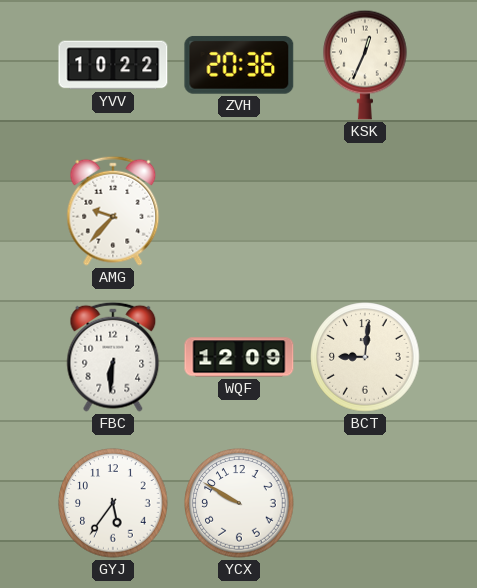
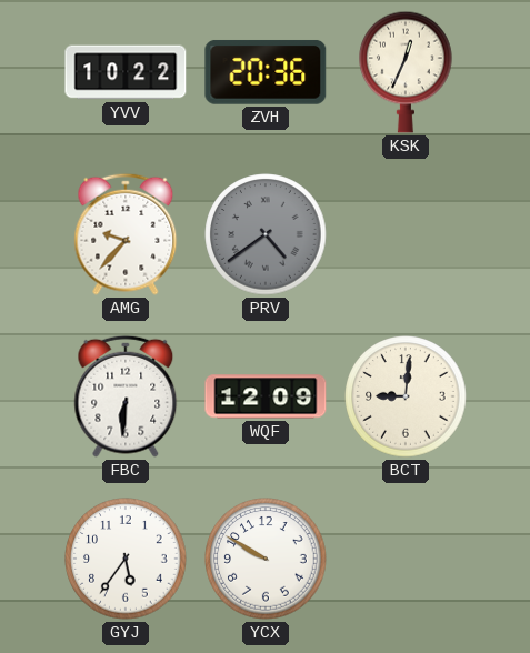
PRV: none -> 4:39
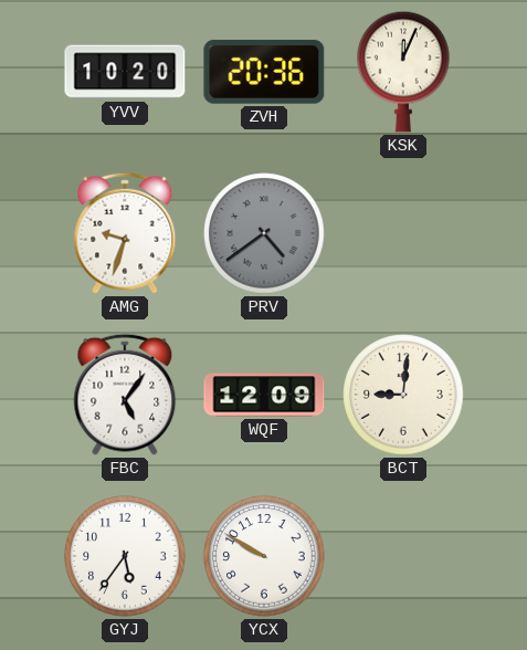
YVV: 10:22 -> 10:20
KSK: 12:34 -> 12:04
AMG: 9:37 -> 9:33
FBC: 6:31 -> 5:06
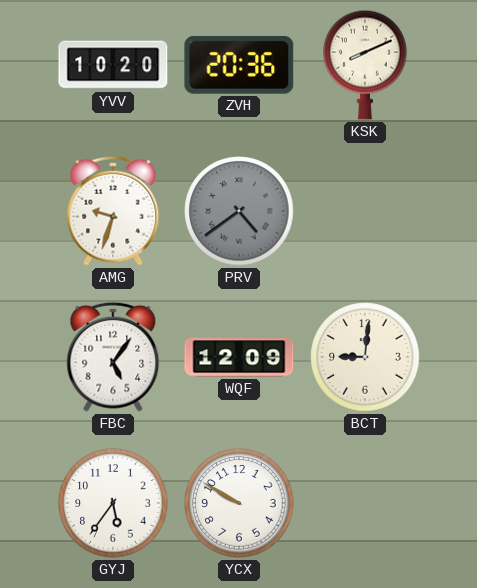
KSK: 12:04 -> 8:11
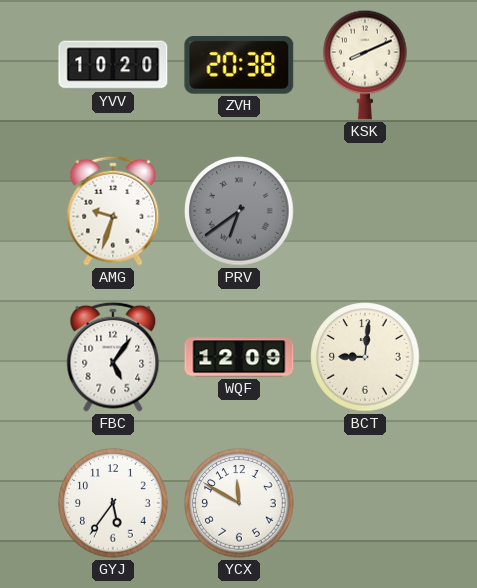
ZVH: 20:36 -> 20:38
PRV: 4:39 -> 6:39
YCX: 9:50 -> 11:50
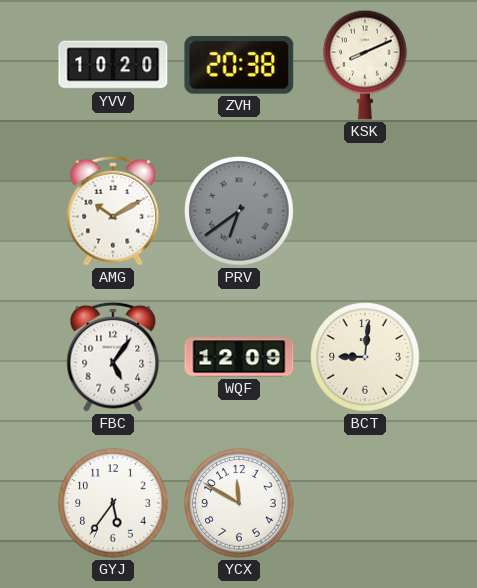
AMG: 9:33 -> 10:10
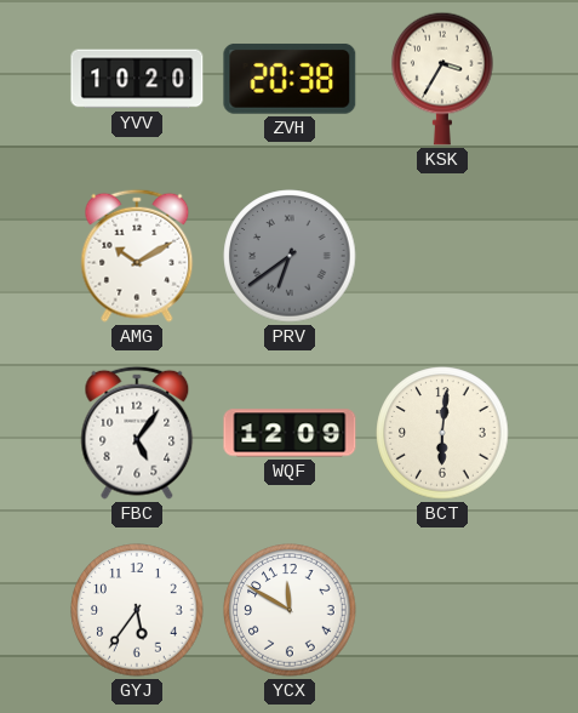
KSK: 8:11 -> 3:35
BCT: 9:01 -> 6:01
